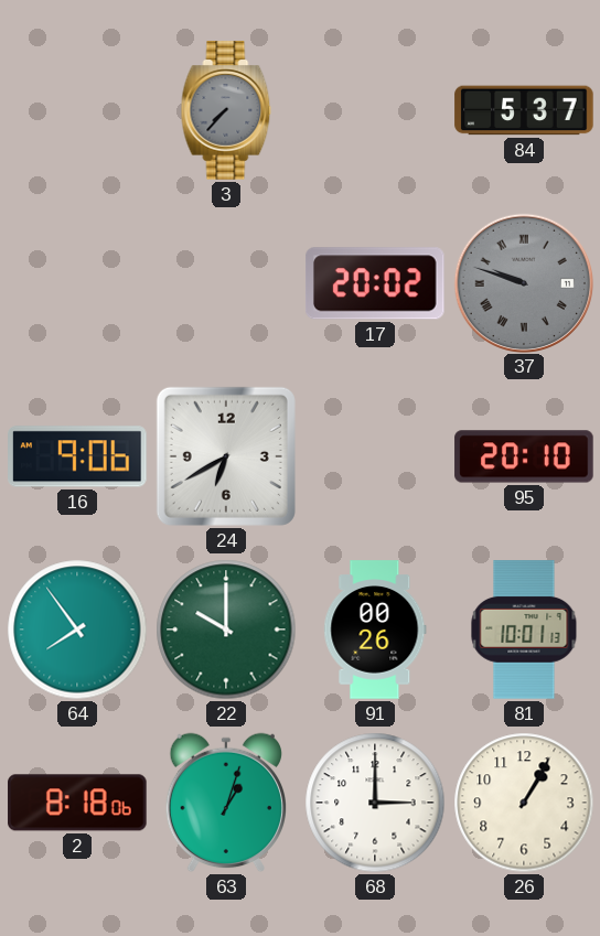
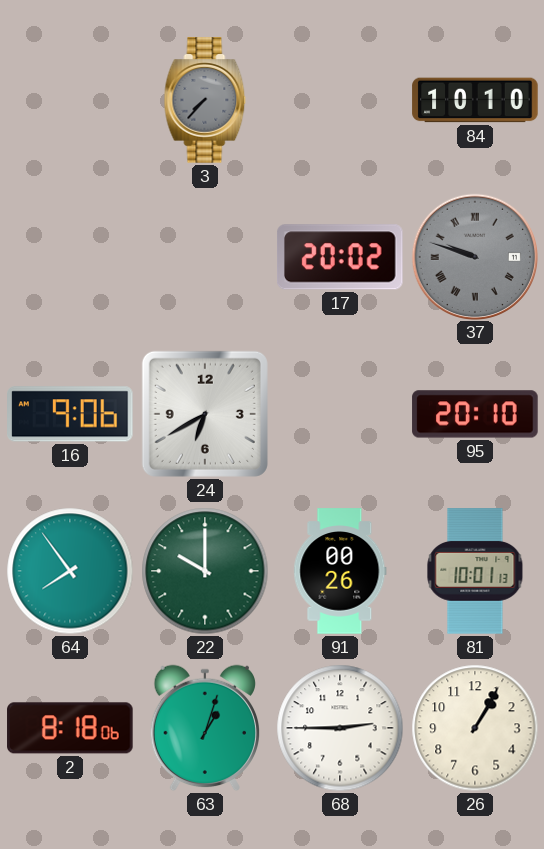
84: 5:37 -> 10:10
68: 3:00 -> 2:45
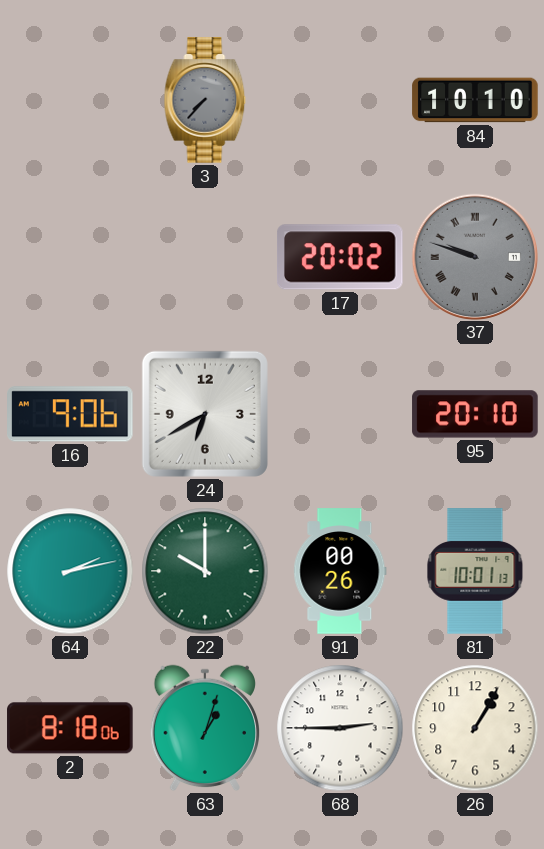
64: 7:54 -> 2:13
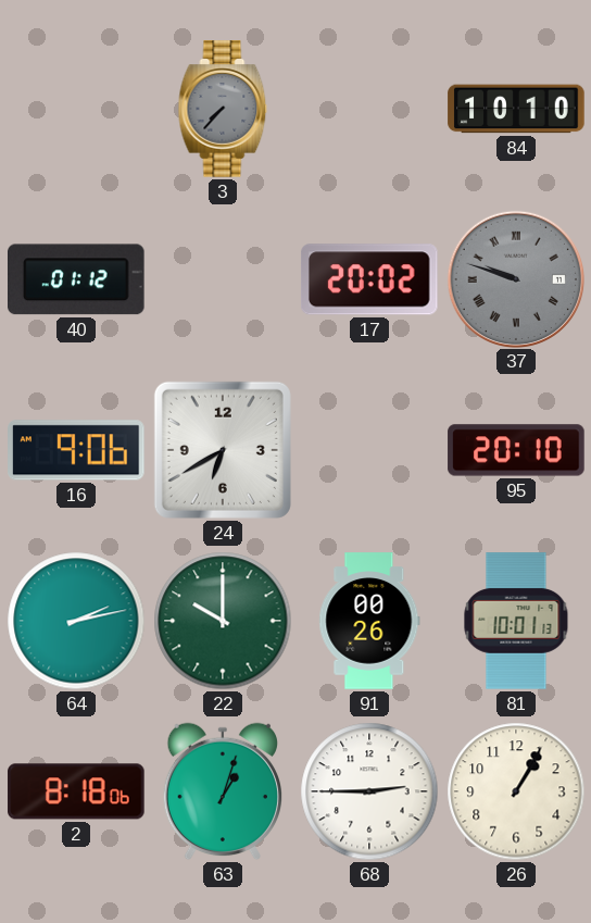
40: none -> 01:12
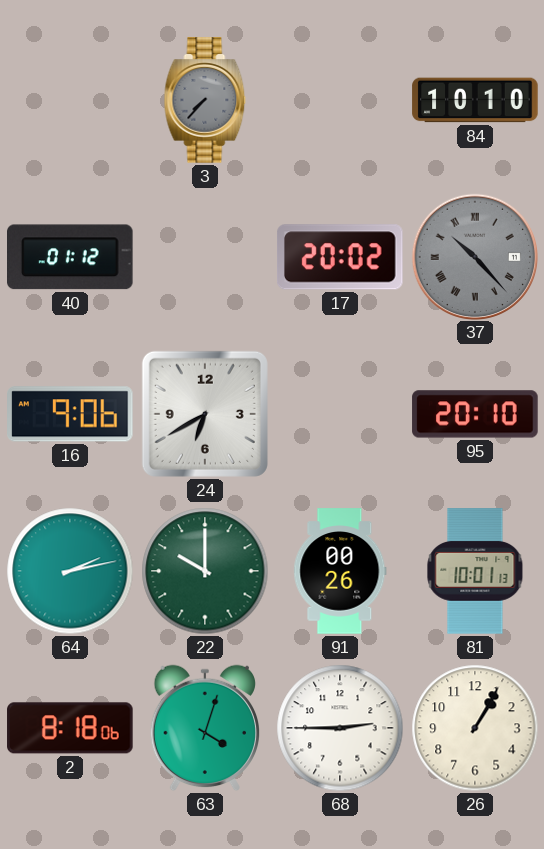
37: 9:48 -> 10:23
63: 1:03 -> 4:03
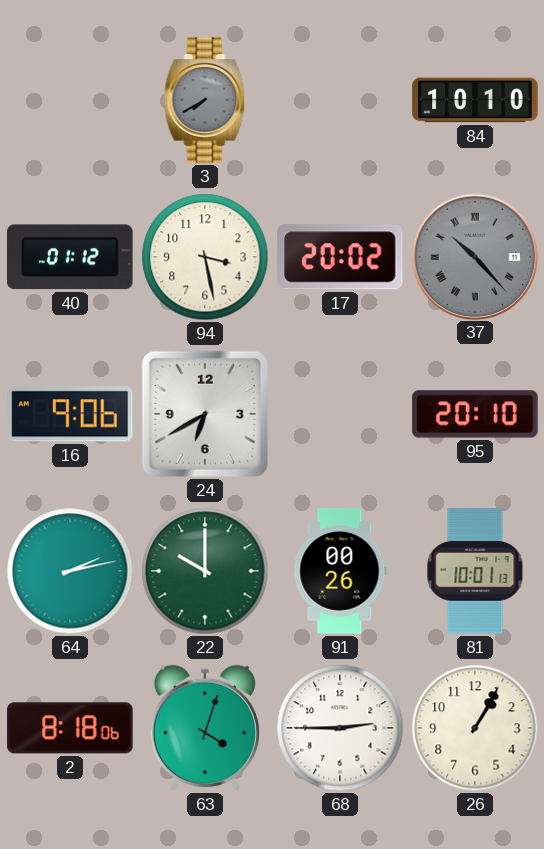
3: 7:37 -> 7:40
94: none -> 3:28
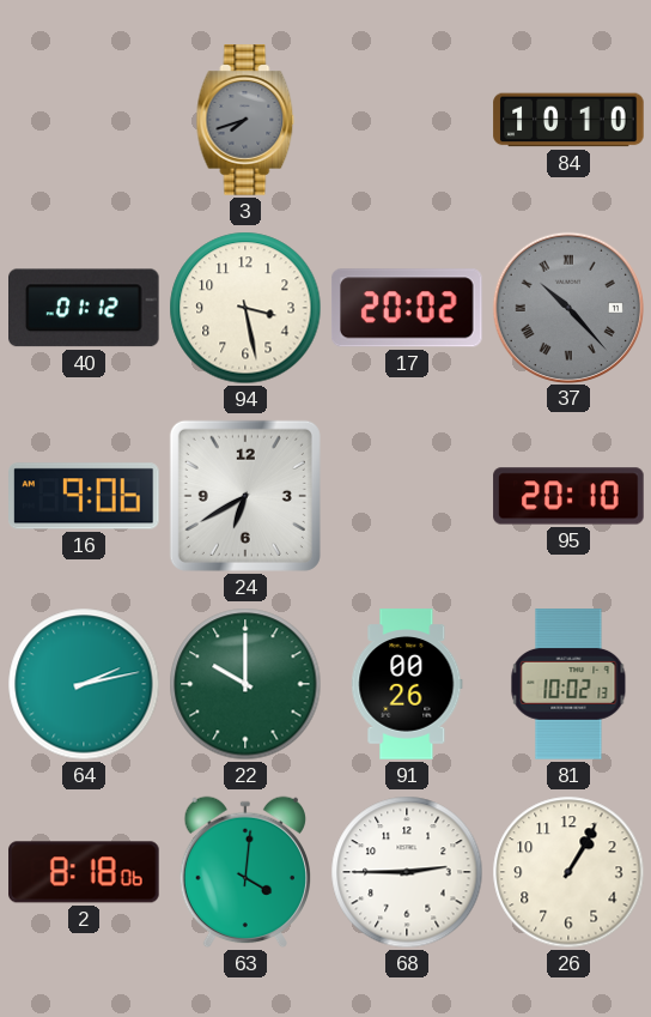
3: 7:40 -> 7:42
81: 10:01 -> 10:02
63: 4:03 -> 4:01
